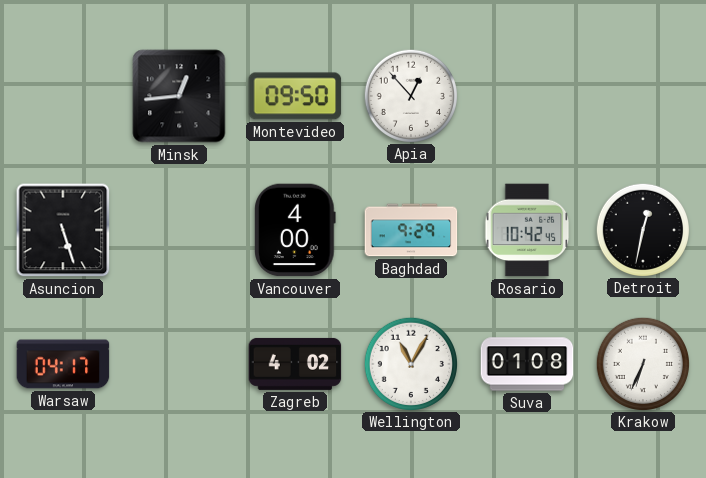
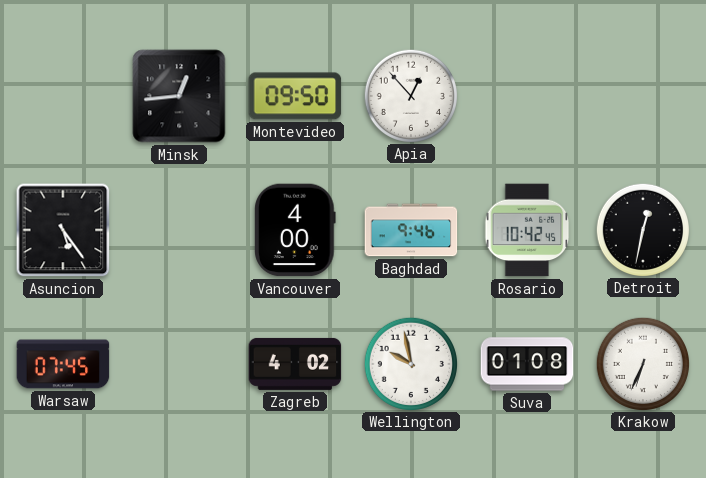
Asuncion: 5:27 -> 5:24
Baghdad: 9:29 -> 9:46
Warsaw: 04:17 -> 07:45
Wellington: 11:05 -> 9:58
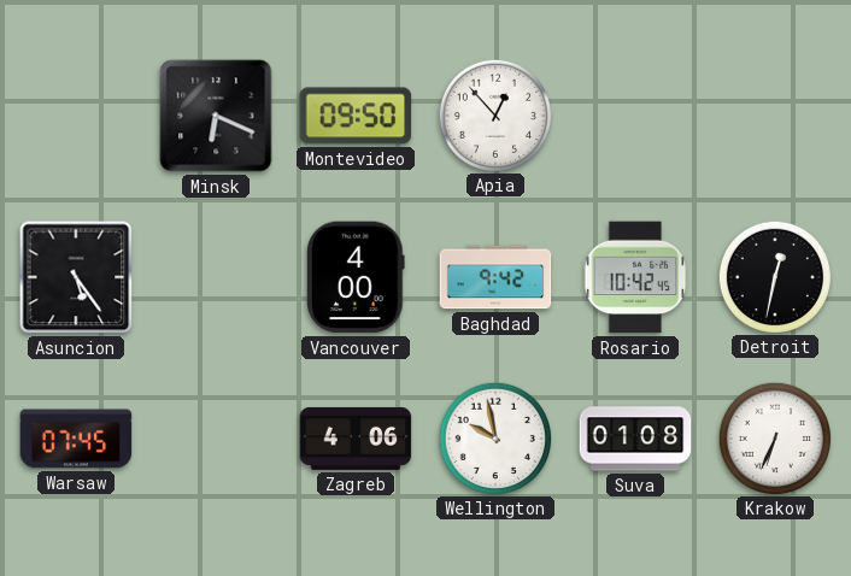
Minsk: 12:44 -> 6:19
Baghdad: 9:46 -> 9:42
Zagreb: 4:02 -> 4:06
